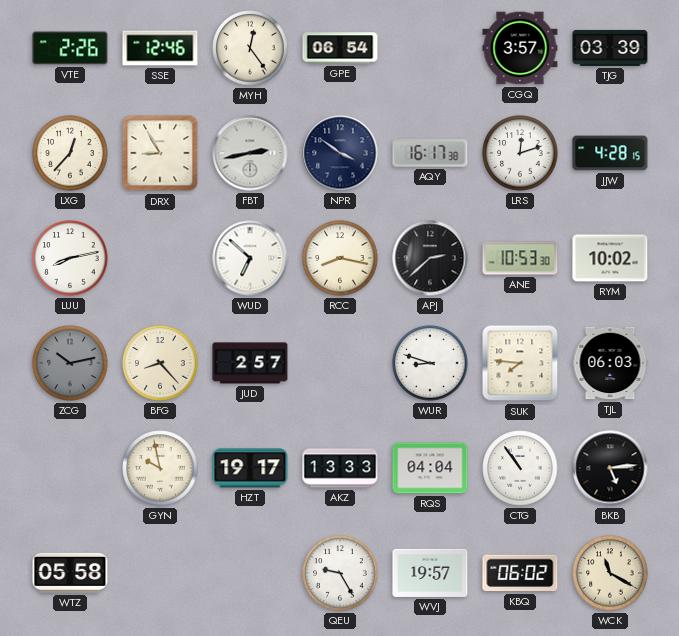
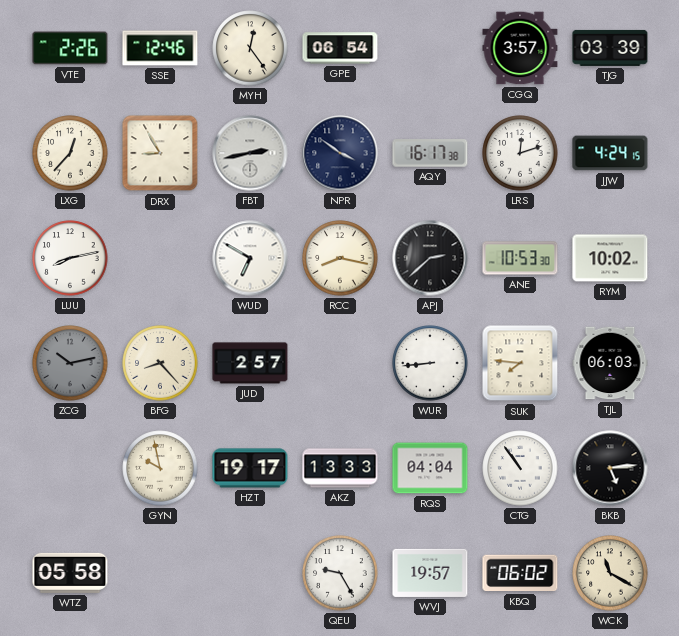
JJW: 4:28 -> 4:24
WUD: 6:52 -> 6:50
WUR: 8:48 -> 8:44
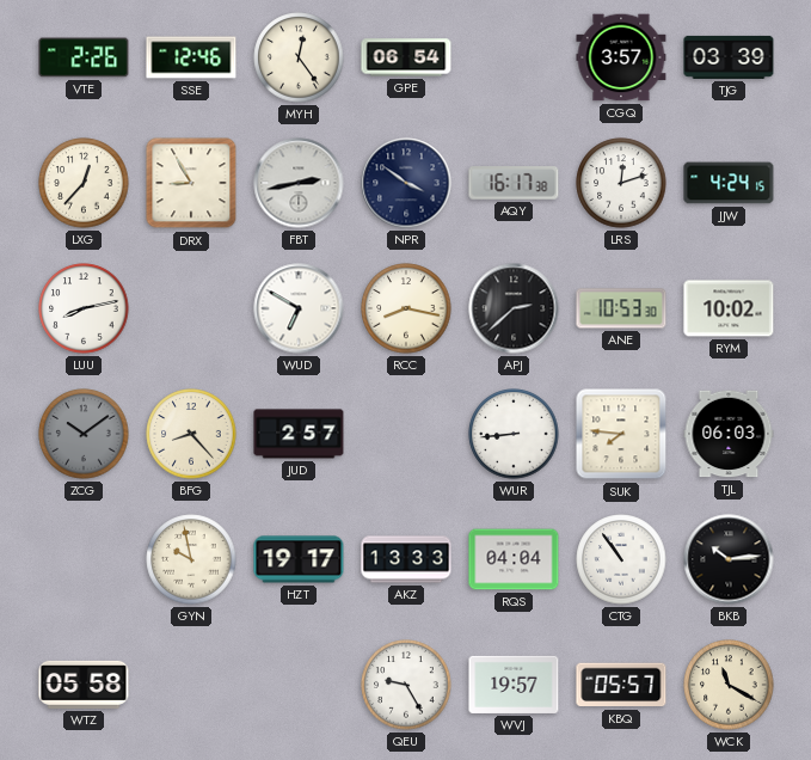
ZCG: 10:13 -> 10:09
BKB: 5:14 -> 10:14
KBQ: 06:02 -> 05:57
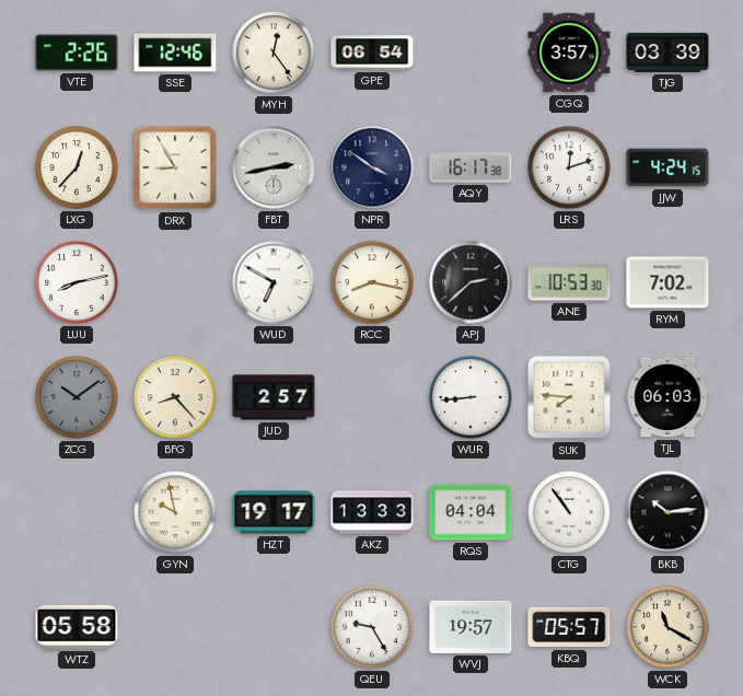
RYM: 10:02 -> 7:02
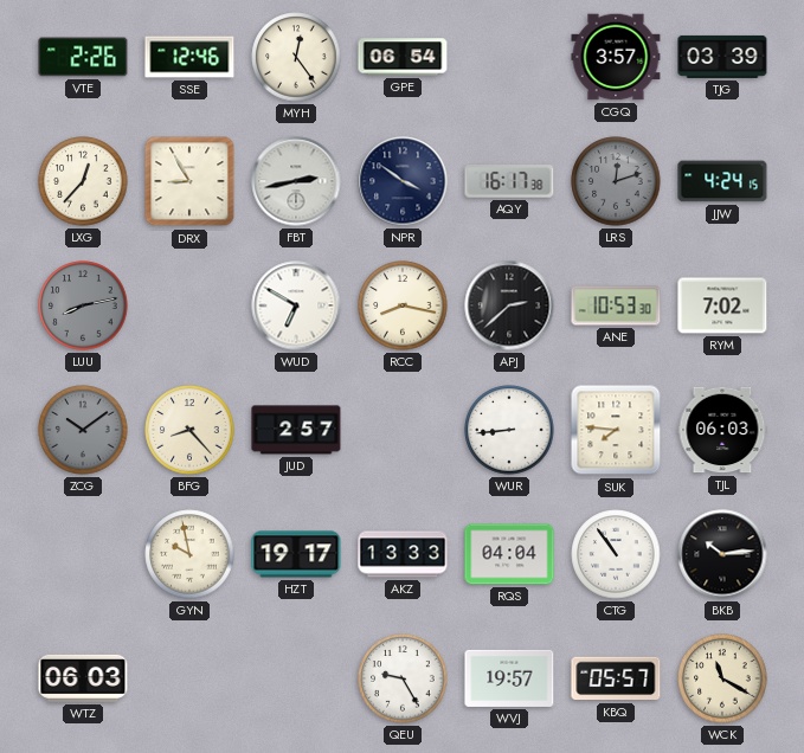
LRS dial: white -> grey
LUU dial: white -> grey
WTZ: 05:58 -> 06:03
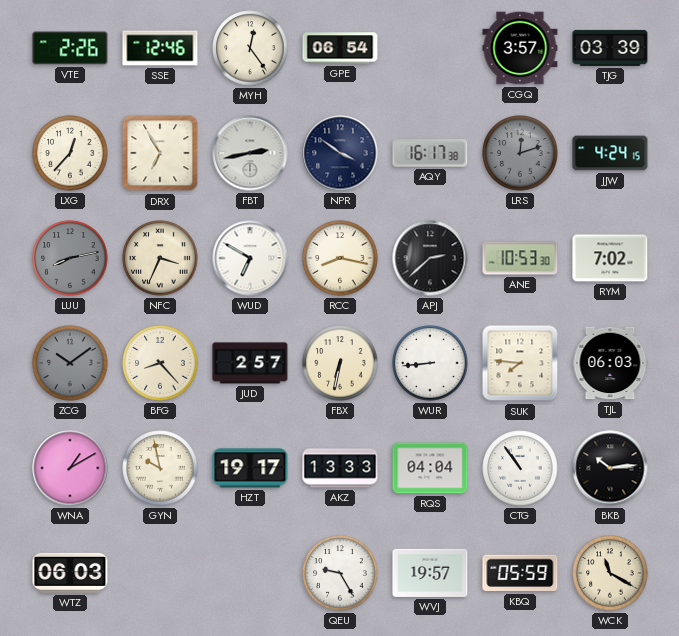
DRX: 8:55 -> 6:55
NFC: none -> 3:34
FBX: none -> 6:32
WNA: none -> 1:10
KBQ: 05:57 -> 05:59
